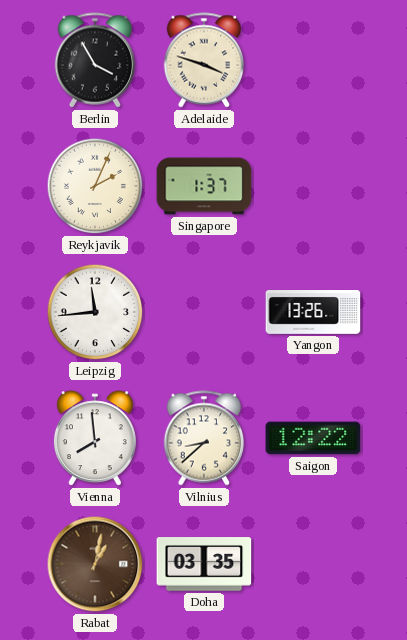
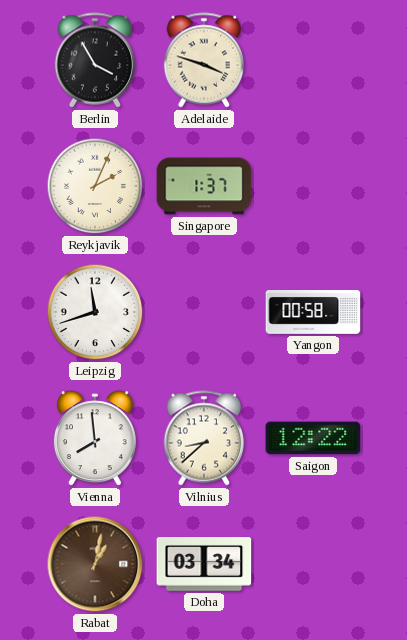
Leipzig: 11:44 -> 11:42
Yangon: 13:26 -> 00:58
Doha: 03:35 -> 03:34
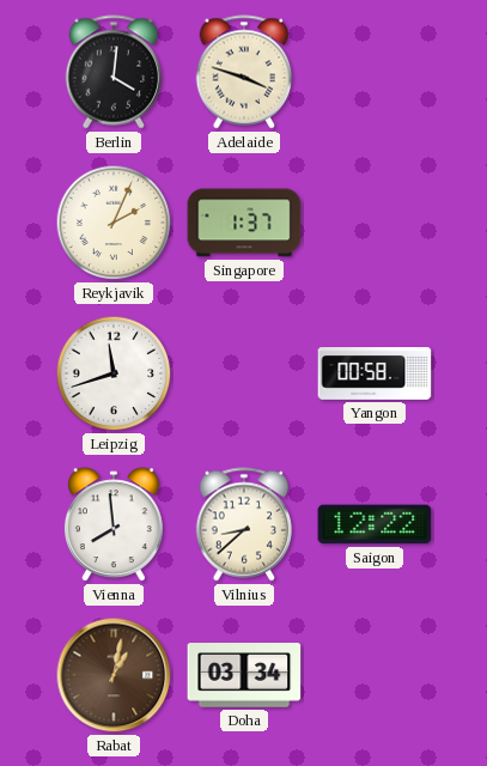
Berlin: 3:55 -> 4:01
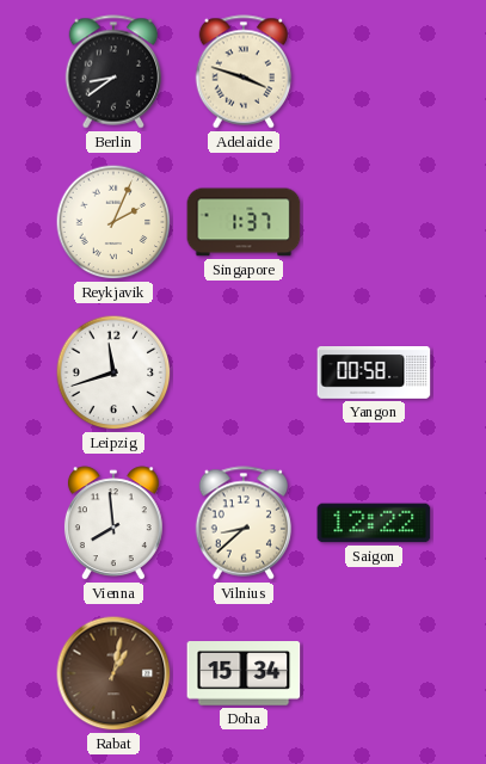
Berlin: 4:01 -> 8:39
Doha: 03:34 -> 15:34
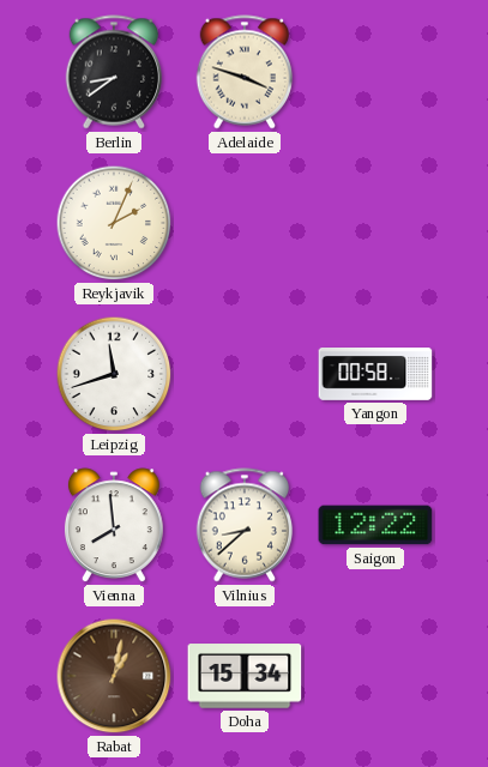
Singapore: 1:37 -> none
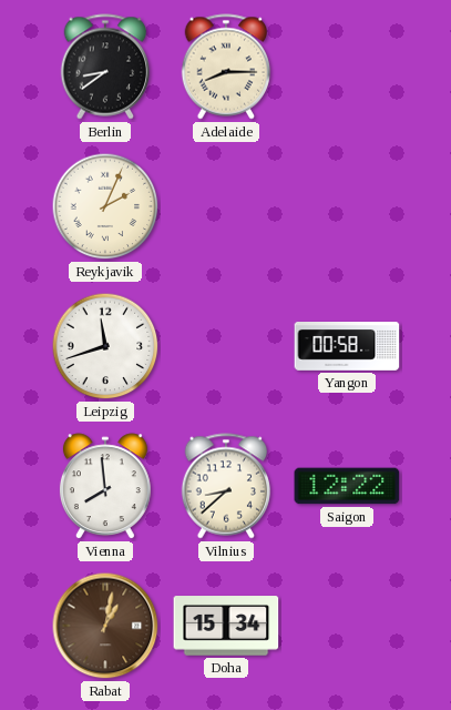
Adelaide: 3:48 -> 8:15
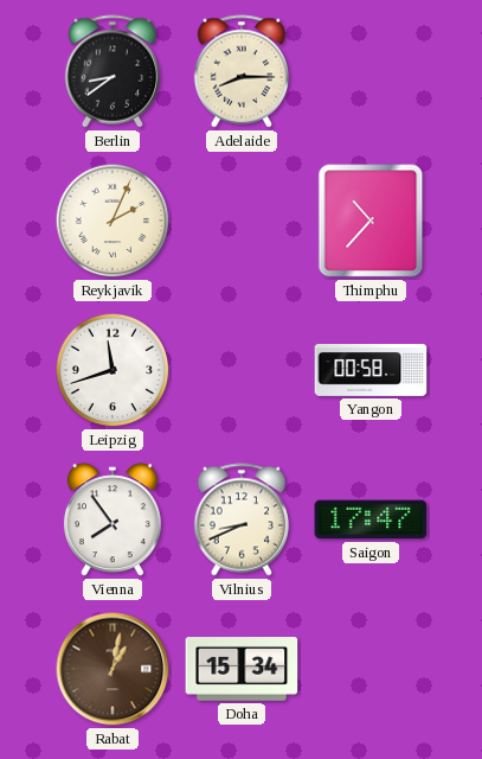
Thimphu: none -> 10:37
Vienna: 7:59 -> 7:54
Vilnius: 8:38 -> 8:41
Saigon: 12:22 -> 17:47
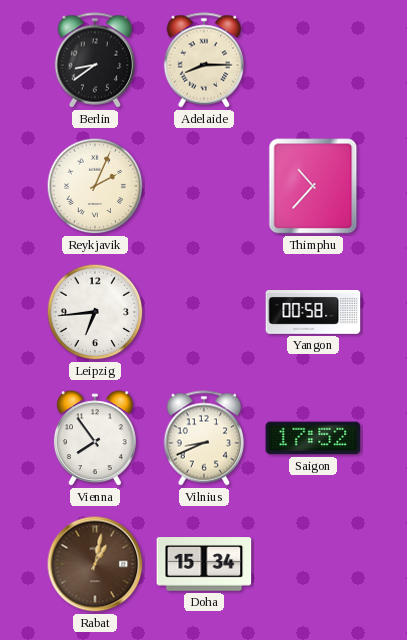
Leipzig: 11:42 -> 6:44
Saigon: 17:47 -> 17:52
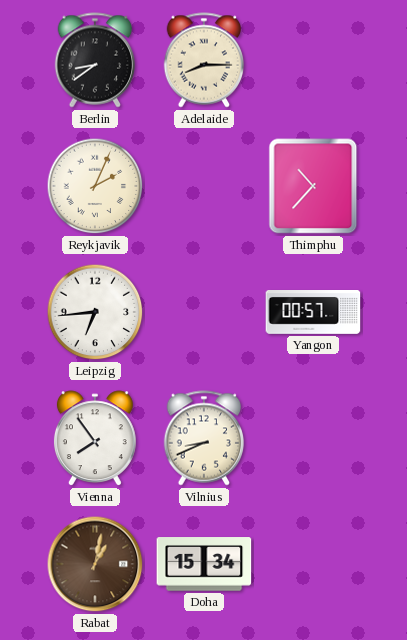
Yangon: 00:58 -> 00:57
Saigon: 17:52 -> none
